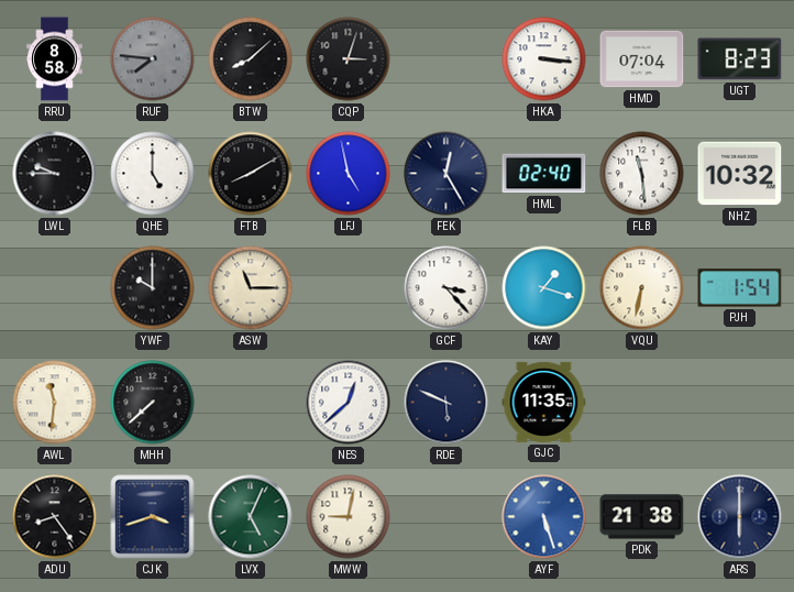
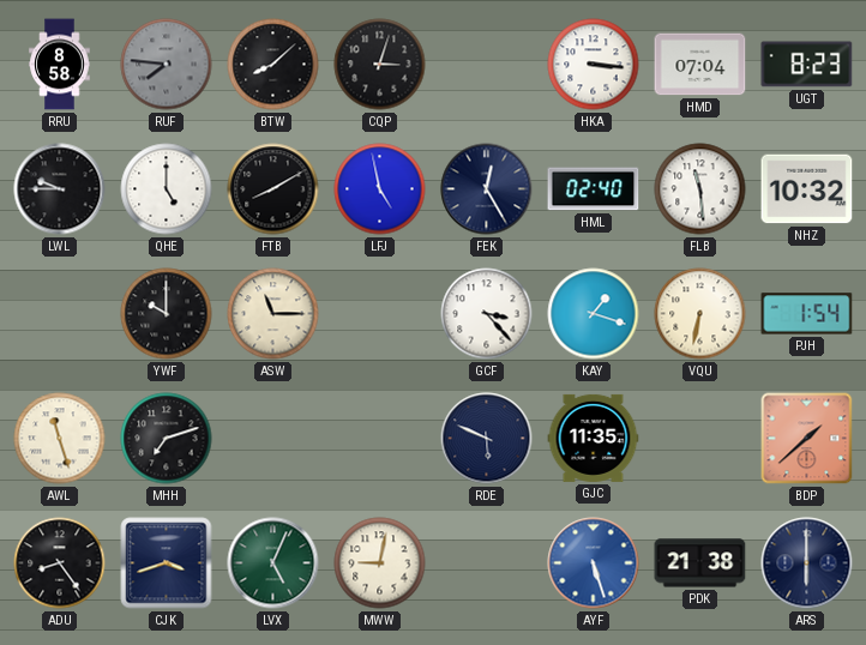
AWL: 11:31 -> 11:27
MHH: 7:38 -> 7:12
NES: 12:38 -> none
BDP: none -> 1:38
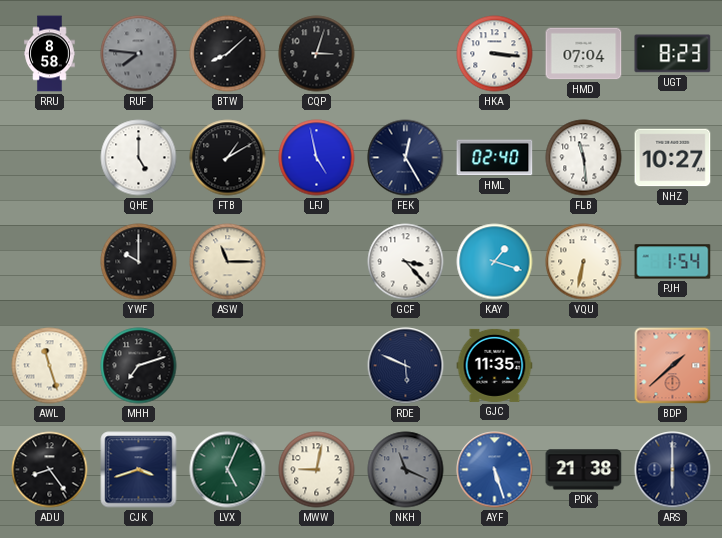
LWL: 9:45 -> none
FTB: 8:10 -> 1:10
NHZ: 10:32 -> 10:27
NKH: none -> 11:19
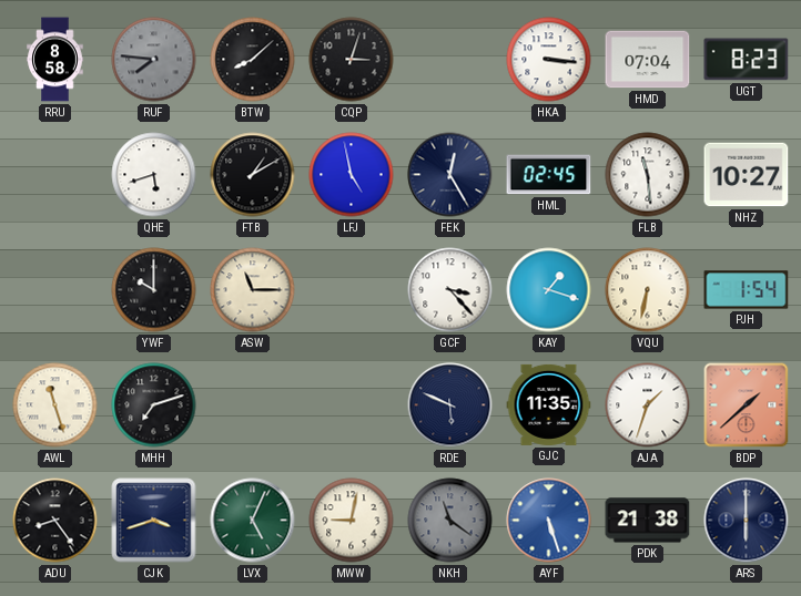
QHE: 5:00 -> 5:42
HML: 02:40 -> 02:45
AJA: none -> 1:33
NKH: 11:19 -> 11:21
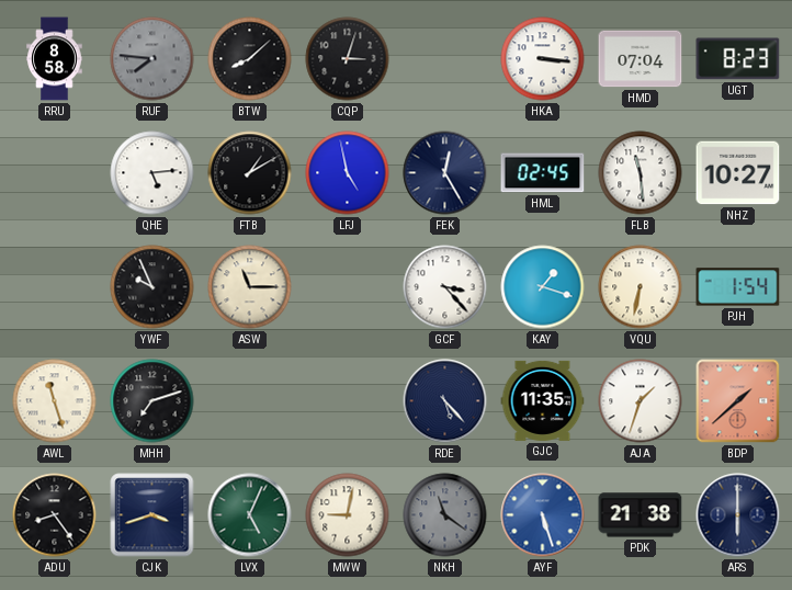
QHE: 5:42 -> 5:14
YWF: 10:00 -> 9:56
RDE: 5:49 -> 5:23
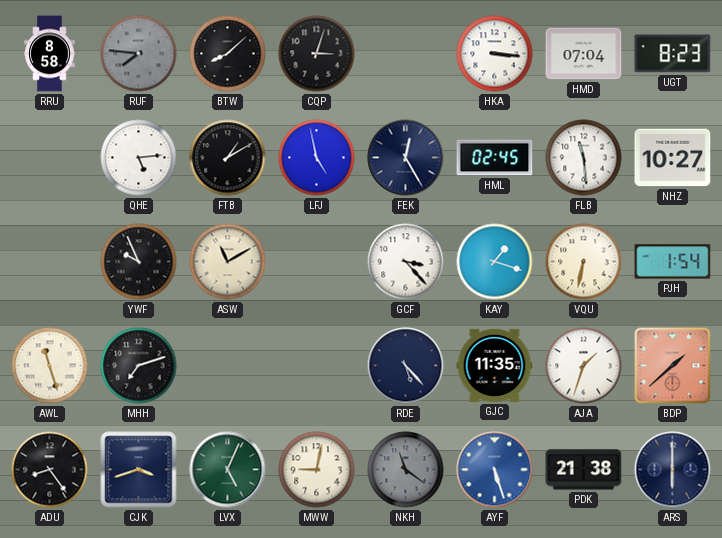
ASW: 11:15 -> 11:10
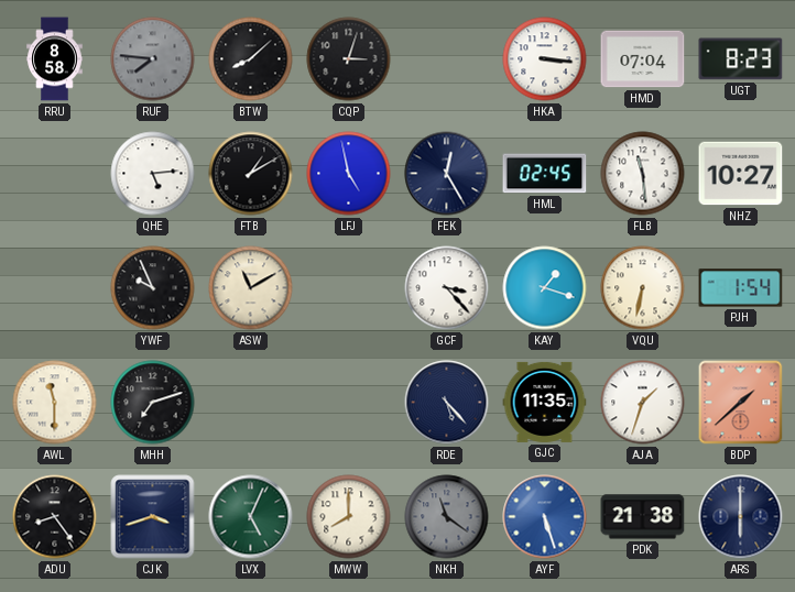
AWL: 11:27 -> 11:30
MWW: 9:02 -> 8:00
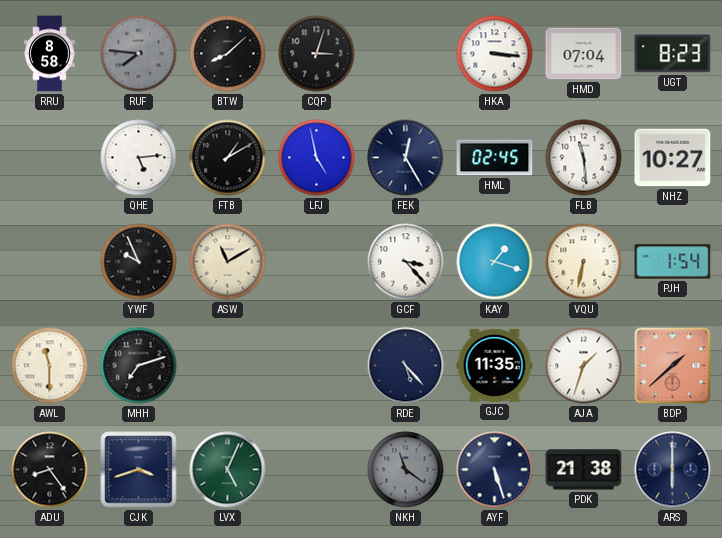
MWW: 8:00 -> none
AYF dial: blue -> navy
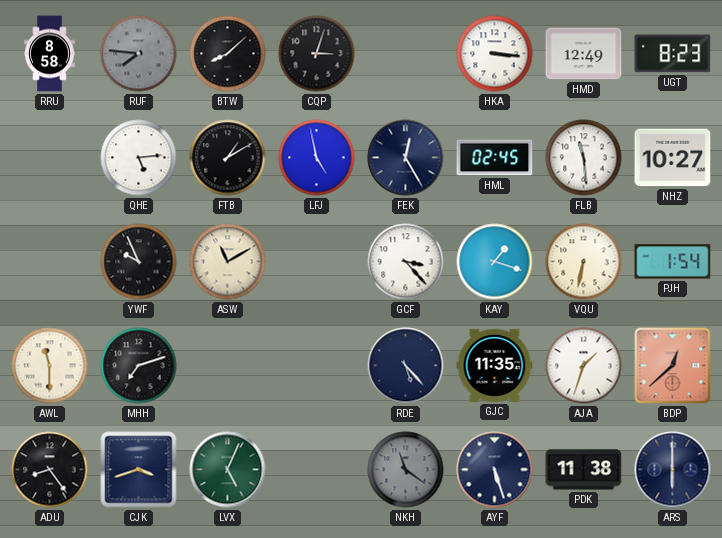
HMD: 07:04 -> 12:49
BDP: 1:38 -> 12:38
PDK: 21:38 -> 11:38
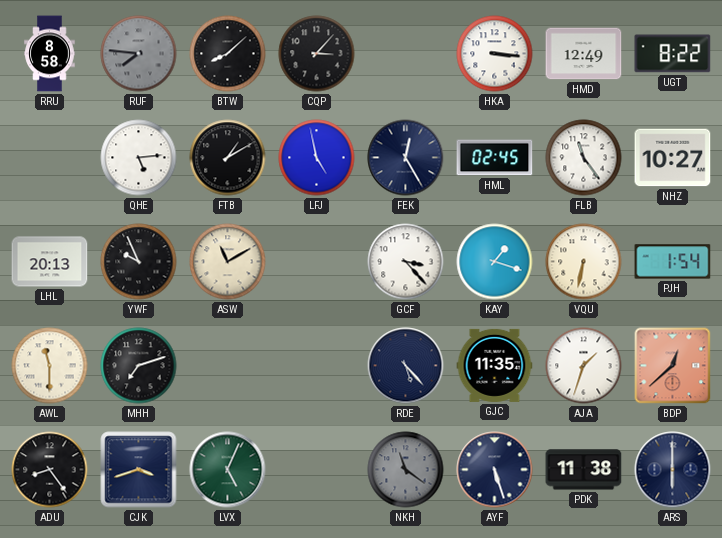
CQP: 3:03 -> 3:07
UGT: 8:23 -> 8:22
FLB: 11:29 -> 11:24
LHL: none -> 20:13
